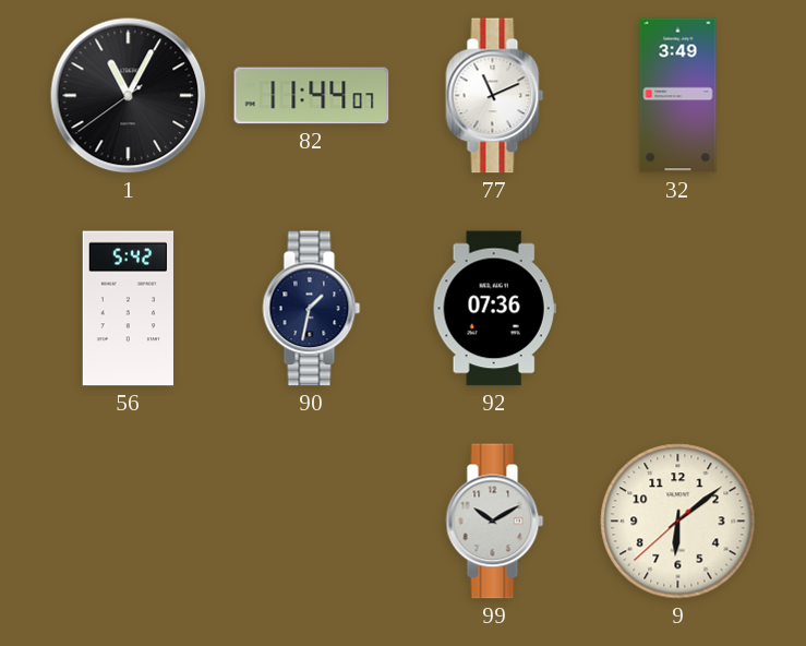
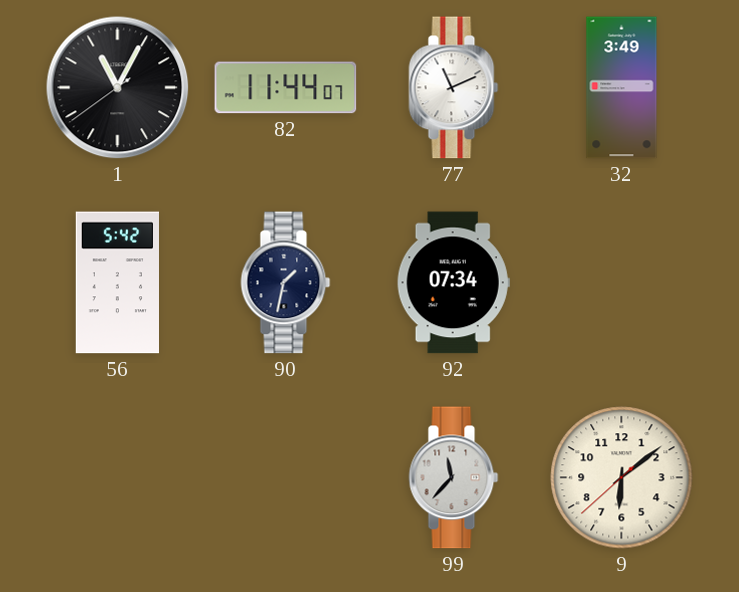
92: 07:36 -> 07:34
99: 10:10 -> 11:37
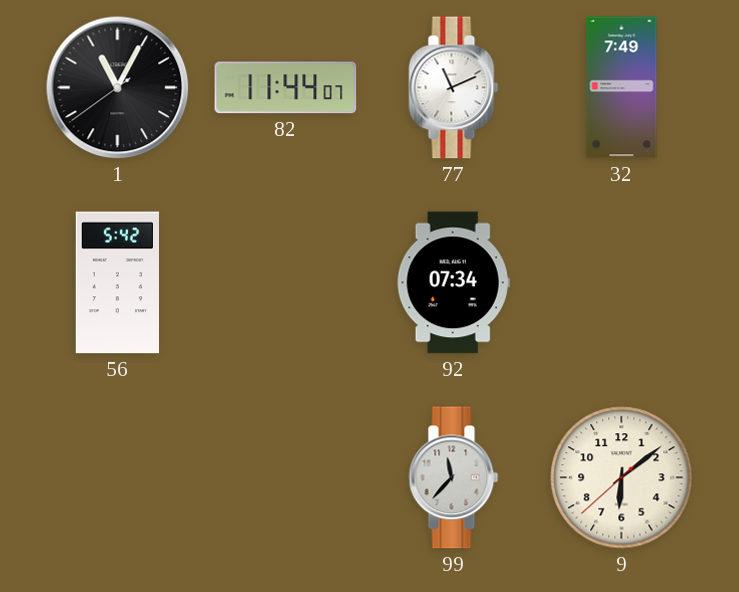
32: 3:49 -> 7:49
90: 1:32 -> none
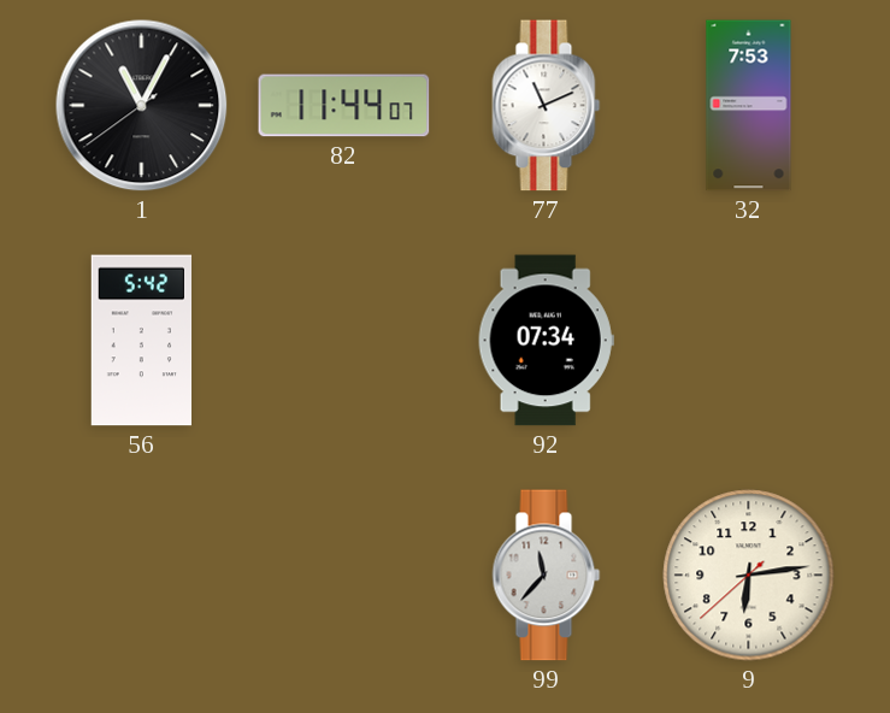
32: 7:49 -> 7:53
9: 6:08 -> 6:13
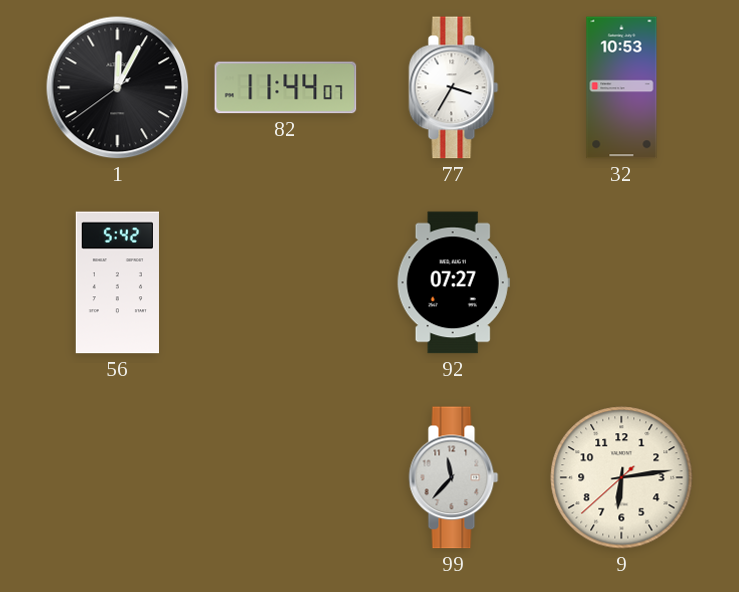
1: 11:04 -> 12:04
77: 11:11 -> 3:35
32: 7:53 -> 10:53
92: 07:34 -> 07:27
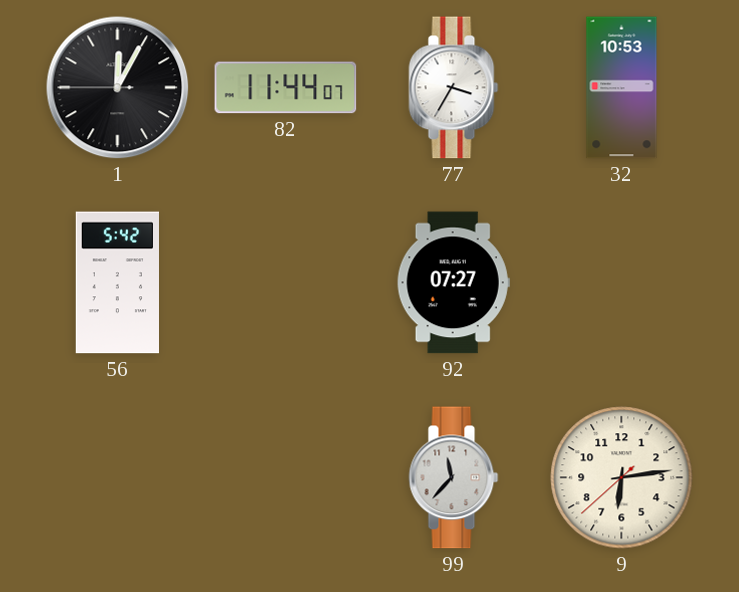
1: 12:04:39 -> 12:04:45
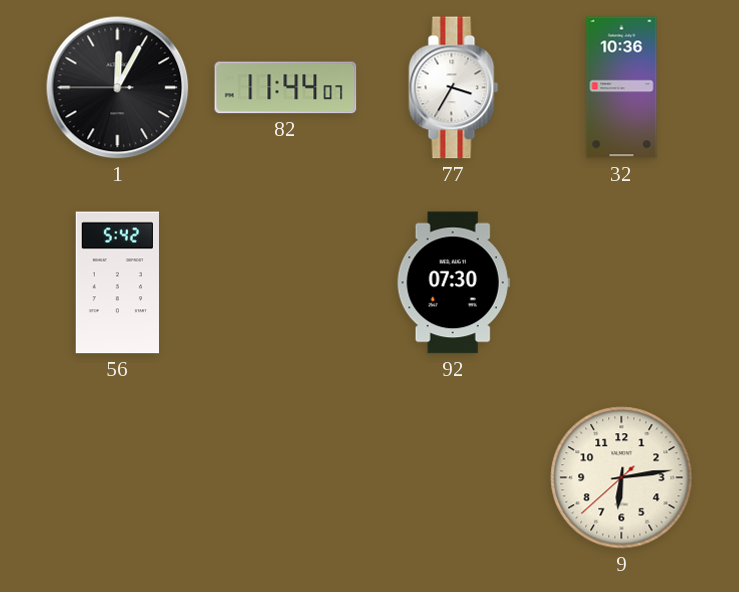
32: 10:53 -> 10:36
92: 07:27 -> 07:30
99: 11:37 -> none
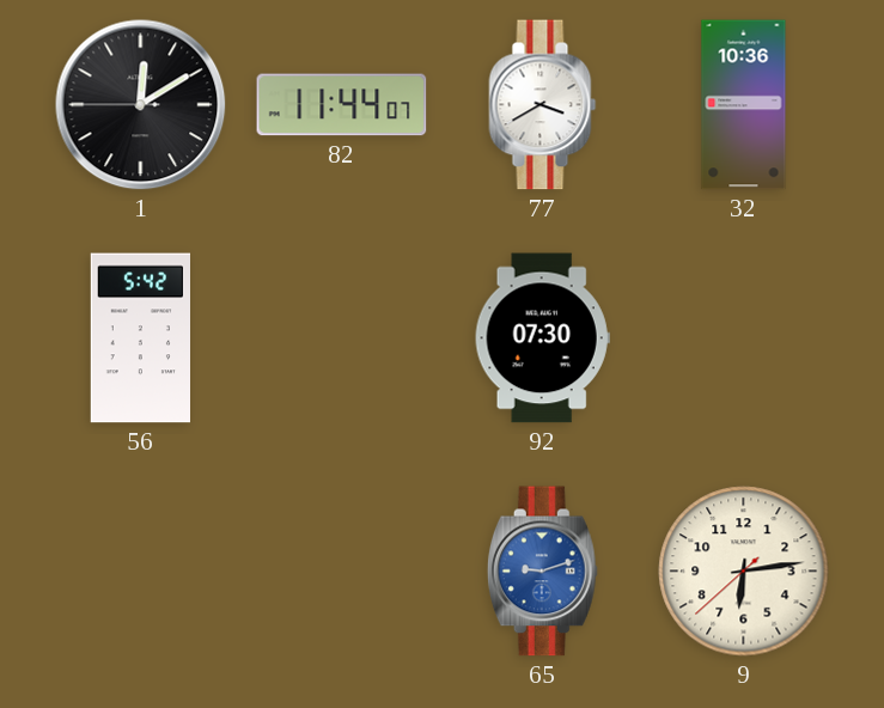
1: 12:04 -> 12:09
77: 3:35 -> 3:40
65: none -> 9:12
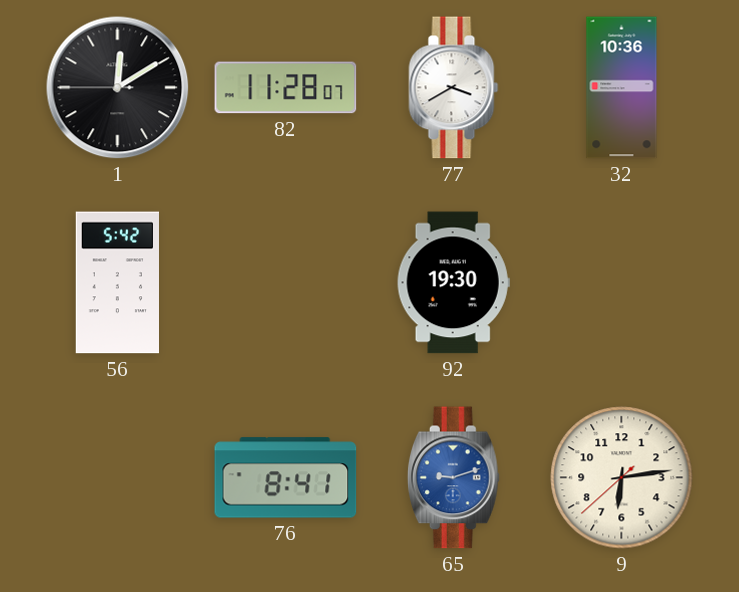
82: 11:44 -> 11:28
92: 07:30 -> 19:30
76: none -> 8:41
